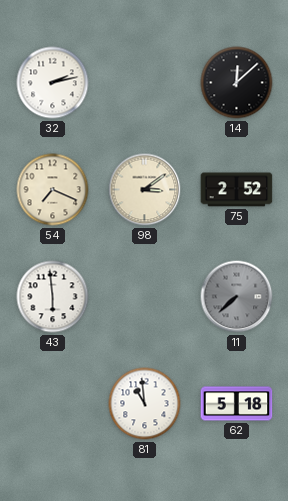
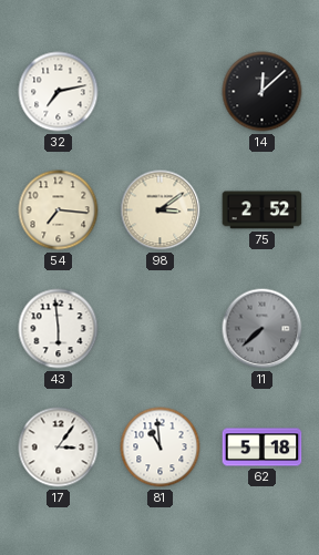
32: 2:13 -> 7:13
54: 7:19 -> 7:16
17: none -> 3:06
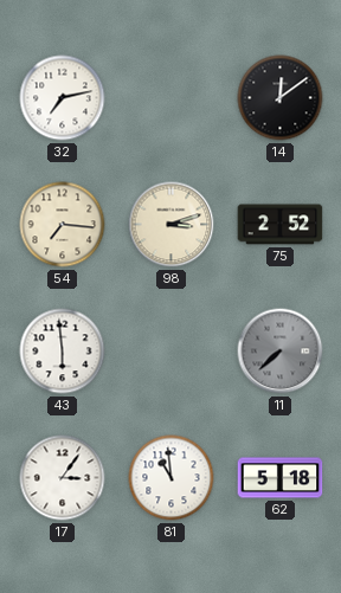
14: 12:08 -> 12:09
98: 3:09 -> 3:12
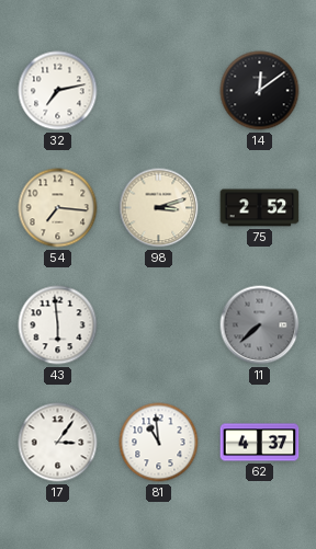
62: 5:18 -> 4:37
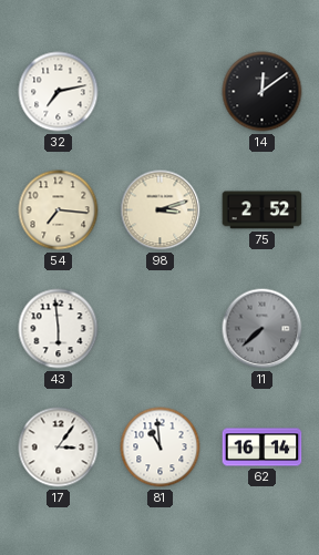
62: 4:37 -> 16:14
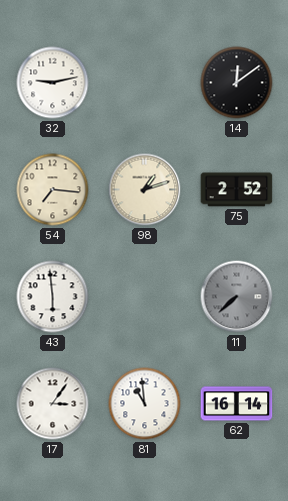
32: 7:13 -> 9:13
98: 3:12 -> 1:12
